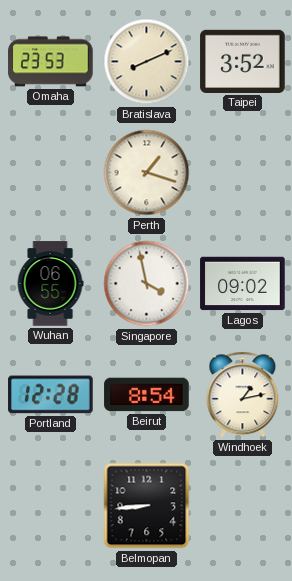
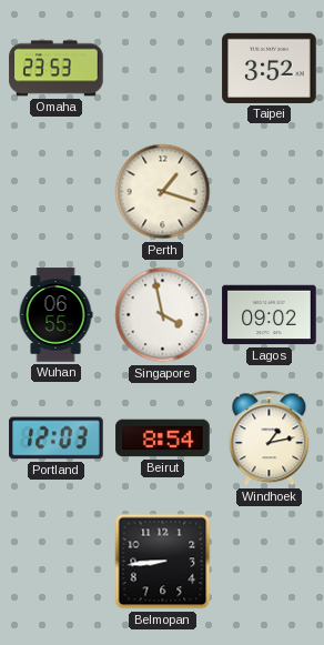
Bratislava: 8:11 -> none
Portland: 12:28 -> 12:03
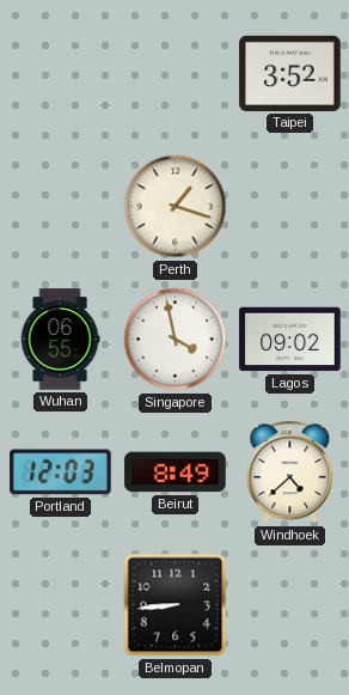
Omaha: 23:53 -> none
Beirut: 8:54 -> 8:49
Windhoek: 1:13 -> 4:38
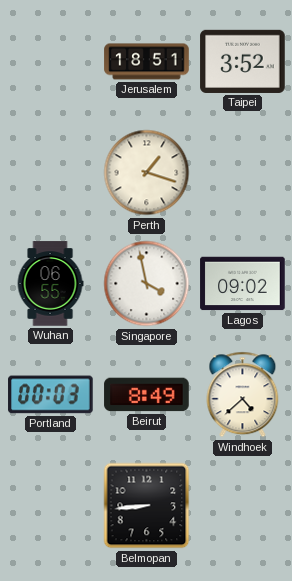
Jerusalem: none -> 18:51
Portland: 12:03 -> 00:03
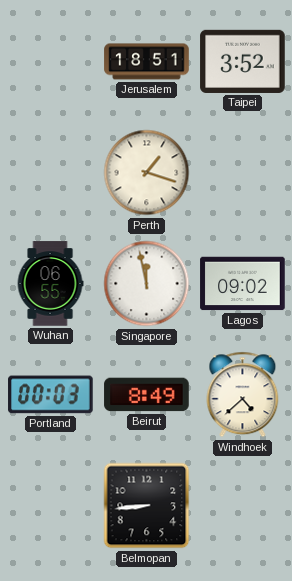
Singapore: 3:58 -> 11:58
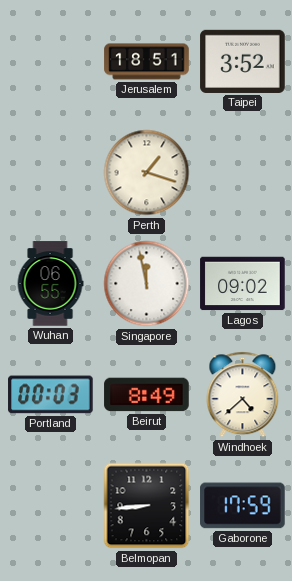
Gaborone: none -> 17:59
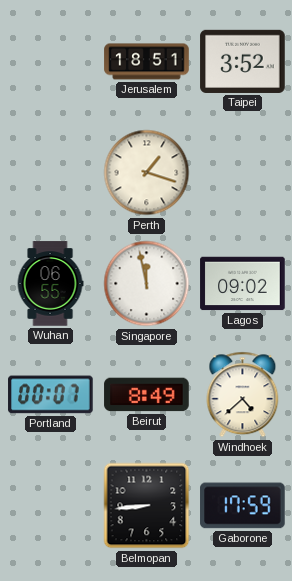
Portland: 00:03 -> 00:07
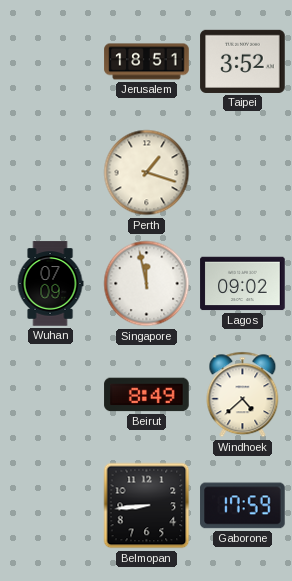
Wuhan: 06:55 -> 07:09
Portland: 00:07 -> none
